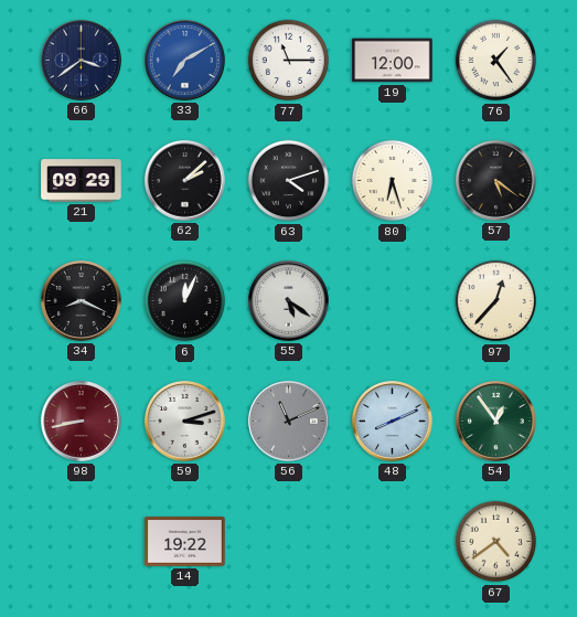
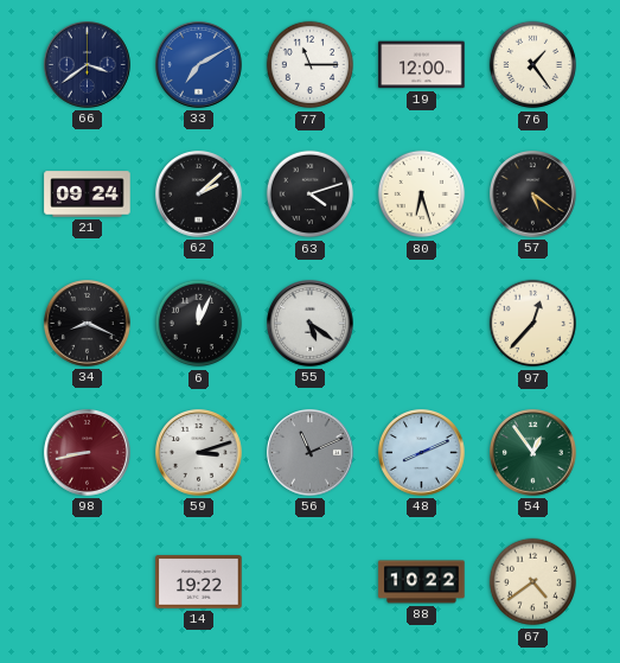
21: 09:29 -> 09:24
88: none -> 10:22
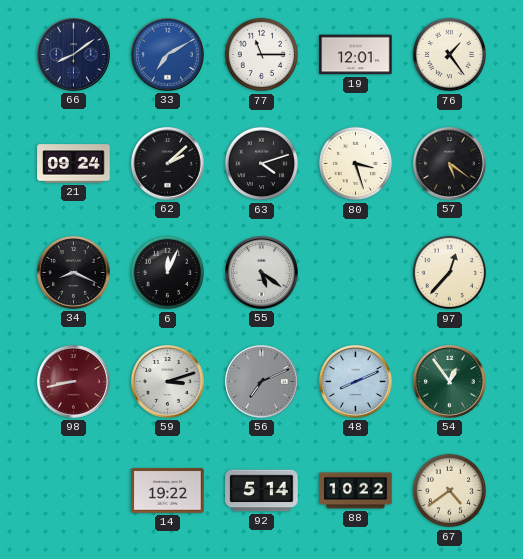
66: 3:39 -> 8:09
19: 12:00 -> 12:01
80: 6:27 -> 3:27
56: 11:11 -> 7:11
92: none -> 5:14
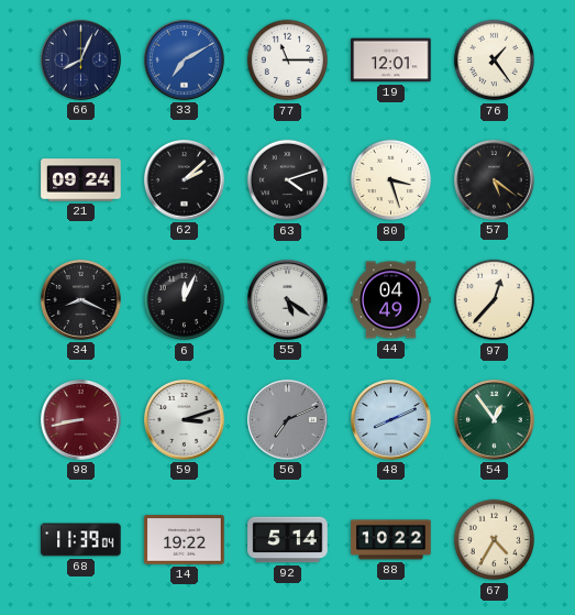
66: 8:09 -> 8:04
44: none -> 04:49
68: none -> 11:39
67: 4:39 -> 4:35
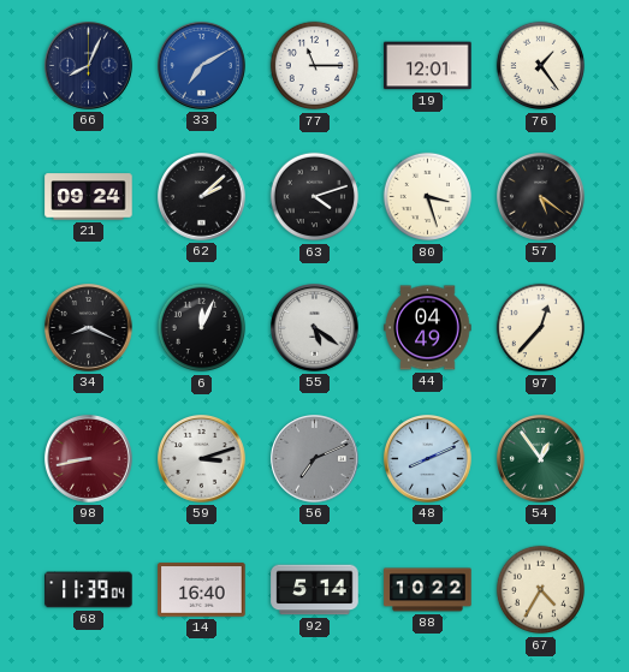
14: 19:22 -> 16:40
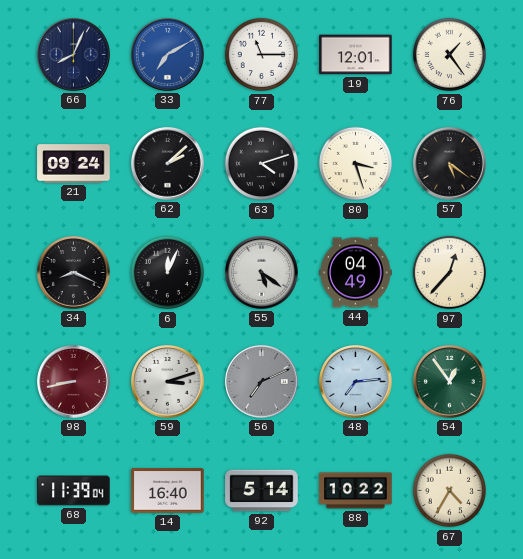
48: 8:11 -> 7:14
